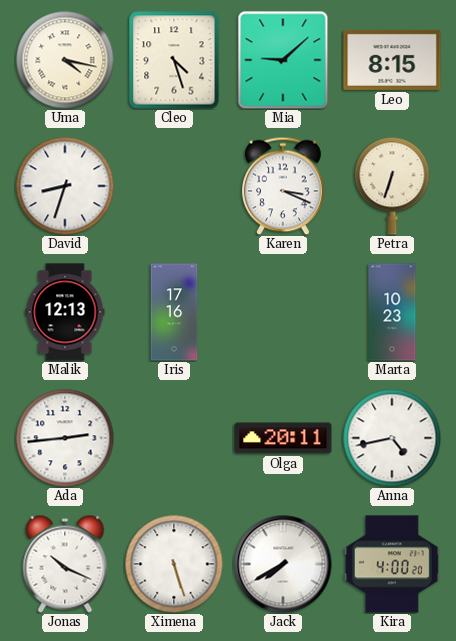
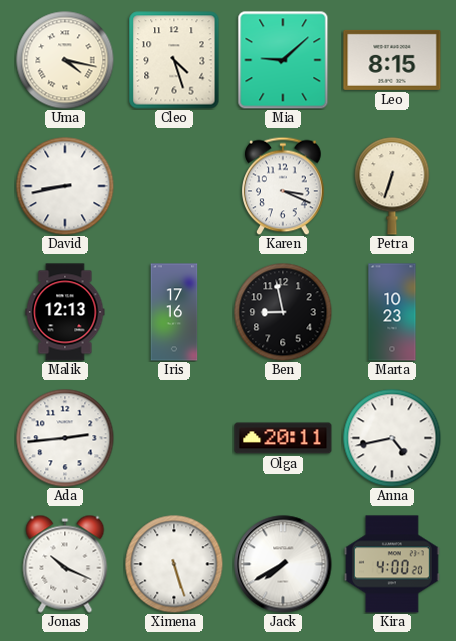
David: 8:33 -> 8:43
Ben: none -> 8:58
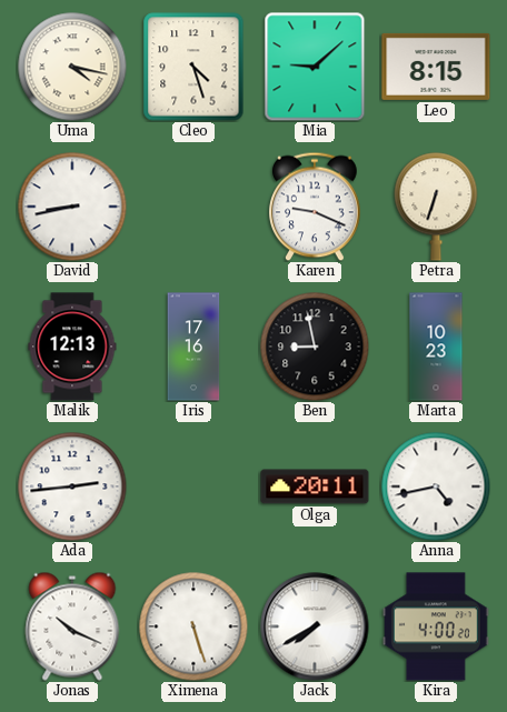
Karen: 3:19 -> 9:19
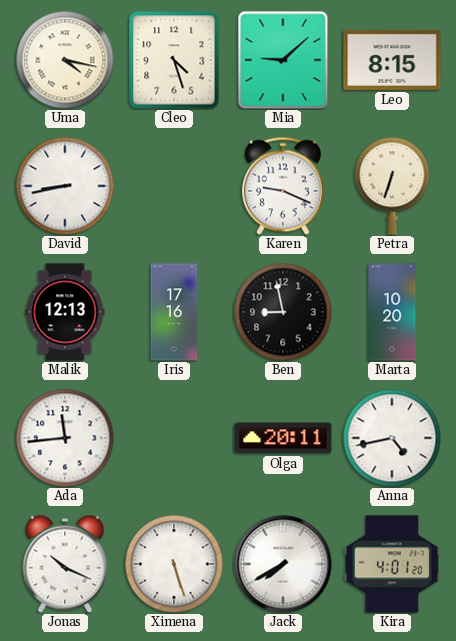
Marta: 10:23 -> 10:20
Ada: 2:44 -> 11:44
Kira: 4:00 -> 4:01
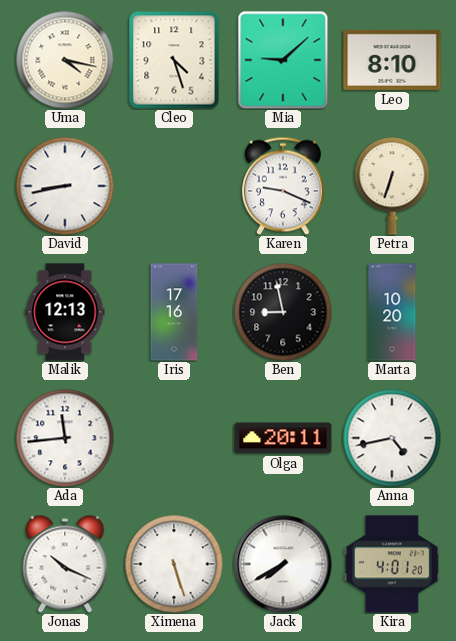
Leo: 8:15 -> 8:10
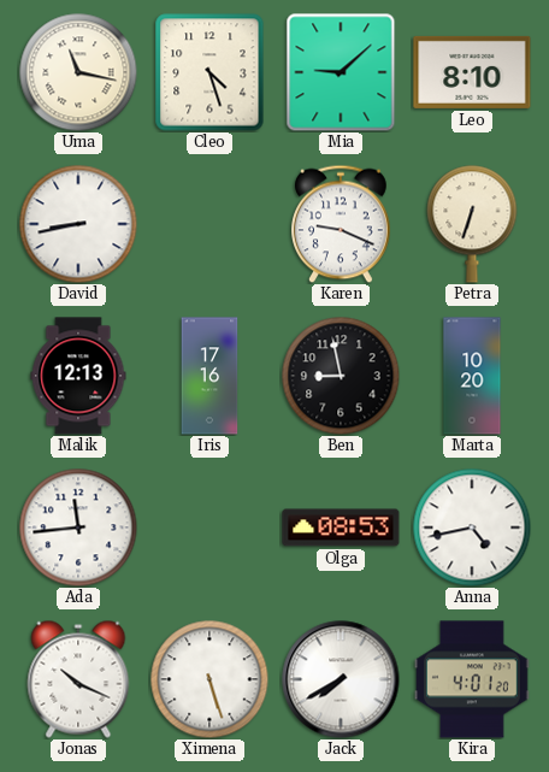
Uma: 4:17 -> 11:17
Olga: 20:11 -> 08:53
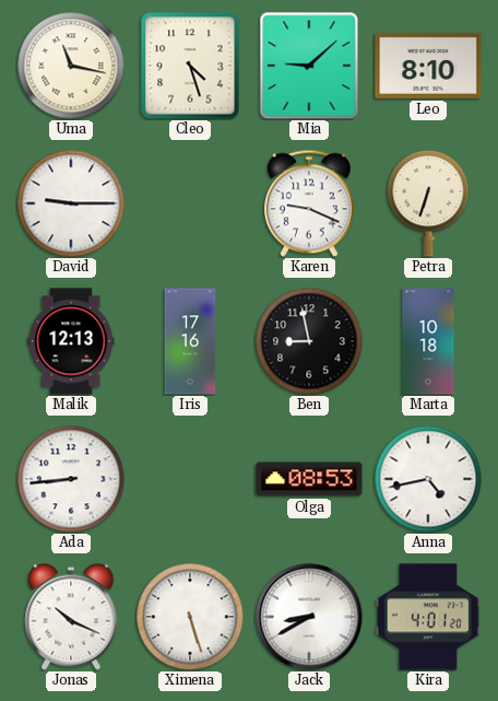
David: 8:43 -> 9:15
Marta: 10:20 -> 10:18
Ada: 11:44 -> 8:44
Jack: 7:40 -> 8:40
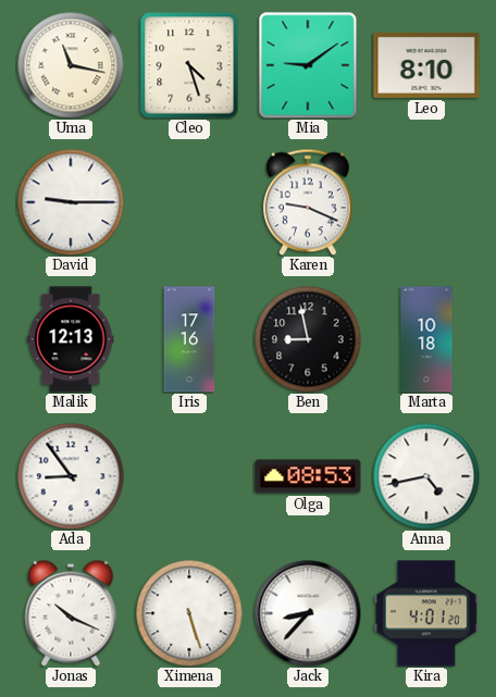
Mia: 9:08 -> 9:09
Petra: 6:33 -> none
Ada: 8:44 -> 8:54
Jack: 8:40 -> 8:37
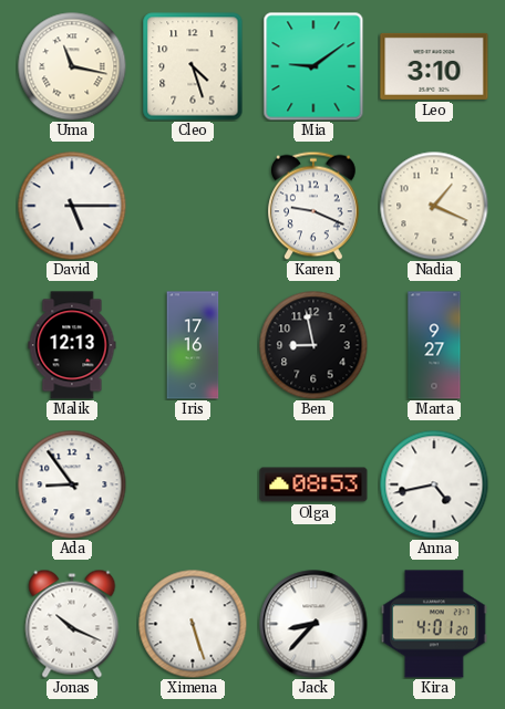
Leo: 8:10 -> 3:10
David: 9:15 -> 5:15
Nadia: none -> 1:19
Marta: 10:18 -> 9:27
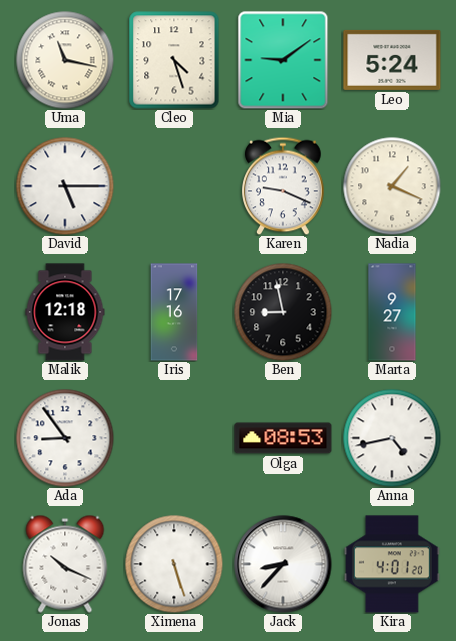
Leo: 3:10 -> 5:24
Malik: 12:13 -> 12:18
